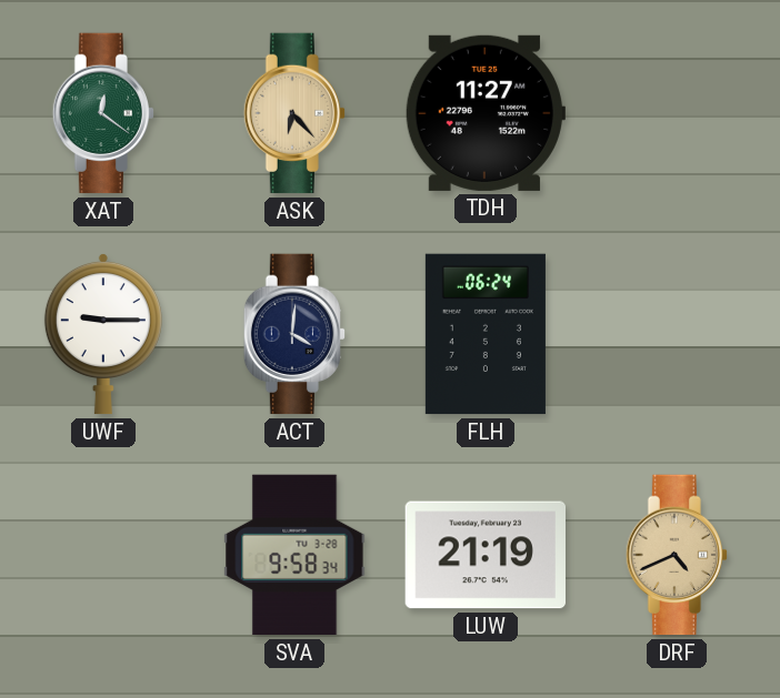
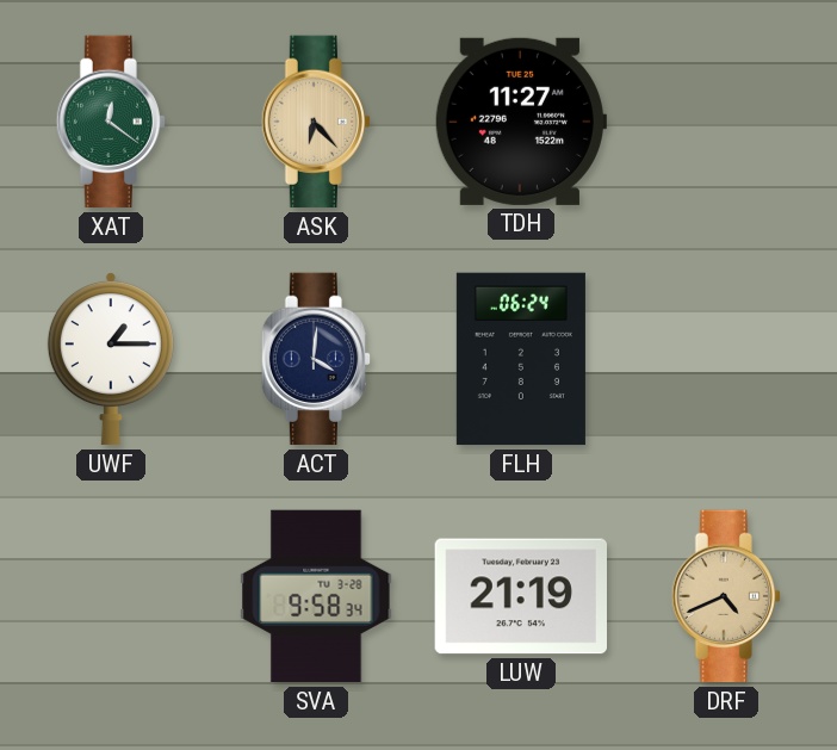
UWF: 9:15 -> 1:15
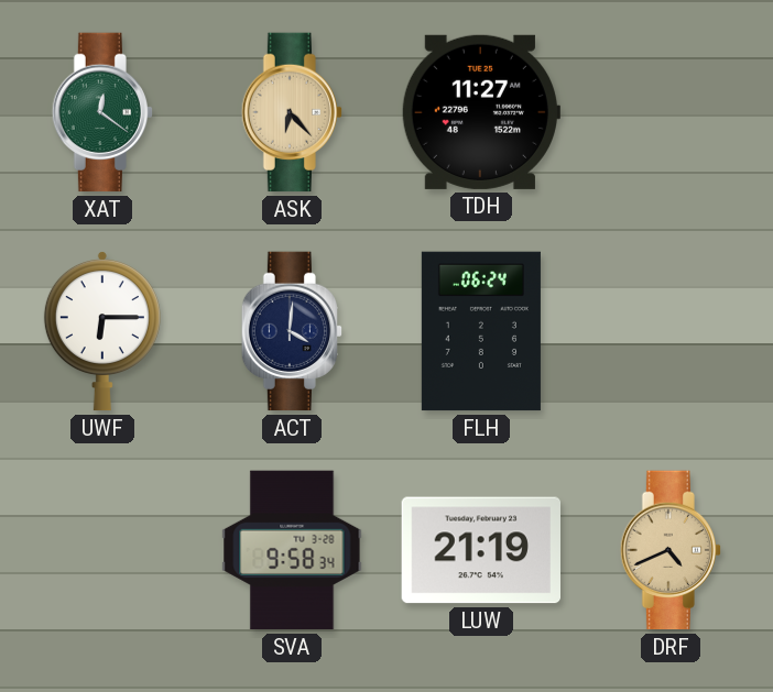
UWF: 1:15 -> 6:15
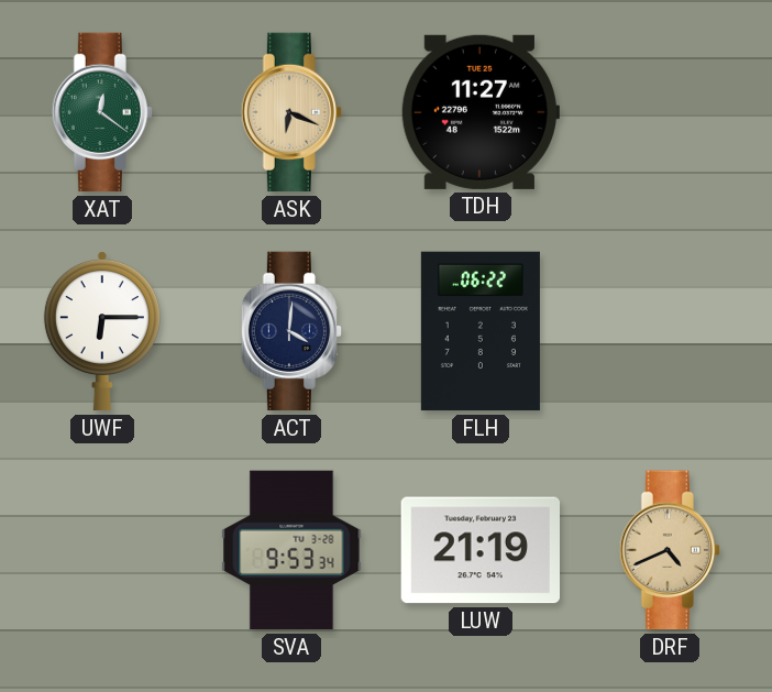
ASK: 6:23 -> 6:19
FLH: 06:24 -> 06:22
SVA: 9:58 -> 9:53
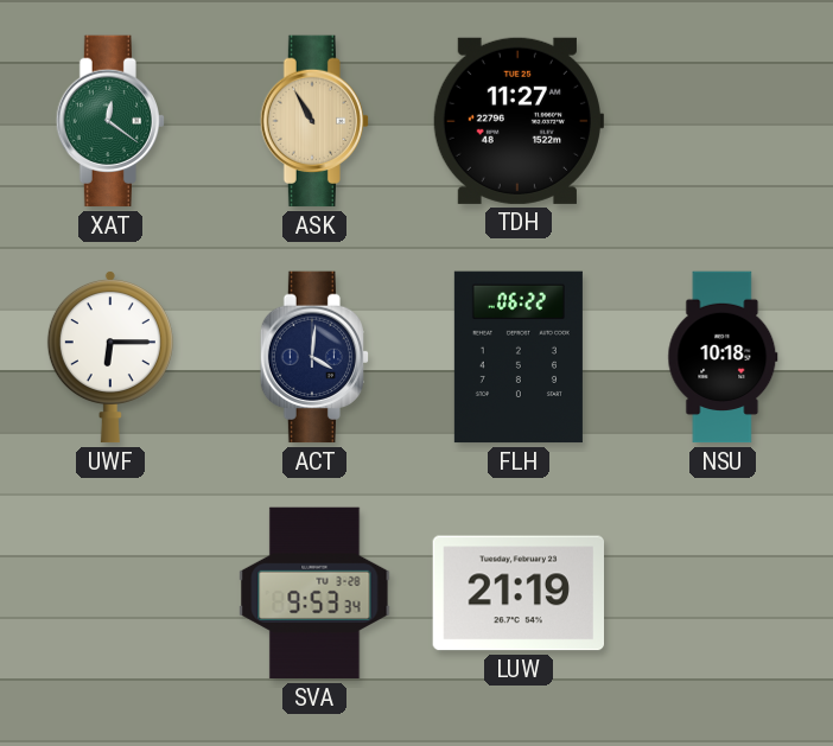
ASK: 6:19 -> 10:55
NSU: none -> 10:18
DRF: 4:41 -> none
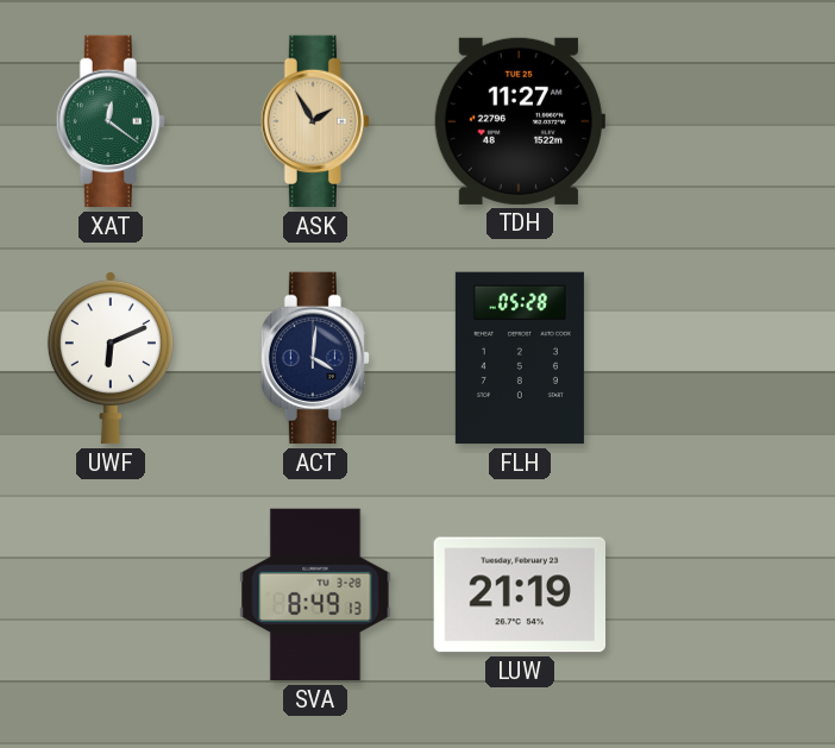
ASK: 10:55 -> 1:55
UWF: 6:15 -> 6:11
FLH: 06:22 -> 05:28
NSU: 10:18 -> none
SVA: 9:53 -> 8:49
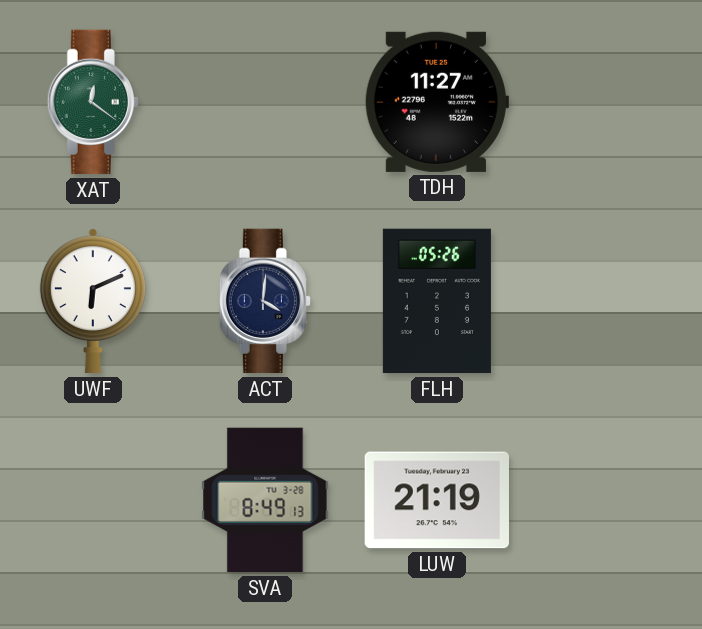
ASK: 1:55 -> none
FLH: 05:28 -> 05:26
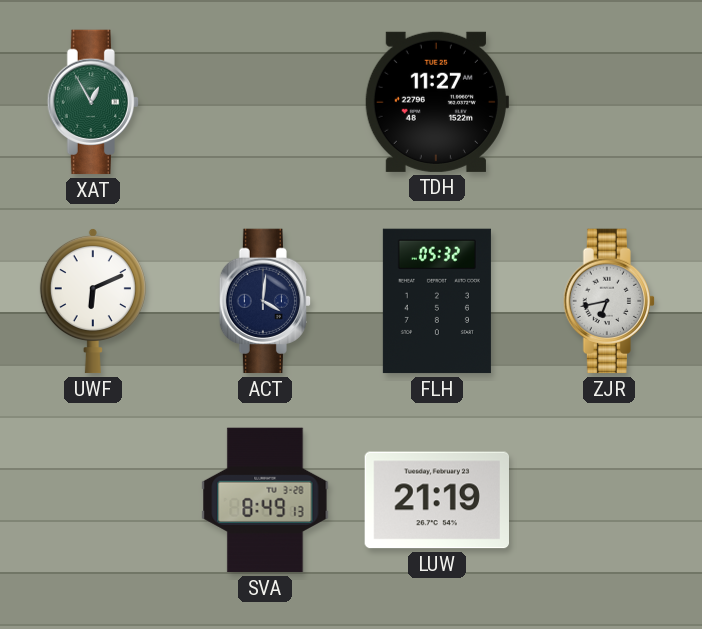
XAT: 12:21 -> 12:55
FLH: 05:26 -> 05:32
ZJR: none -> 6:43
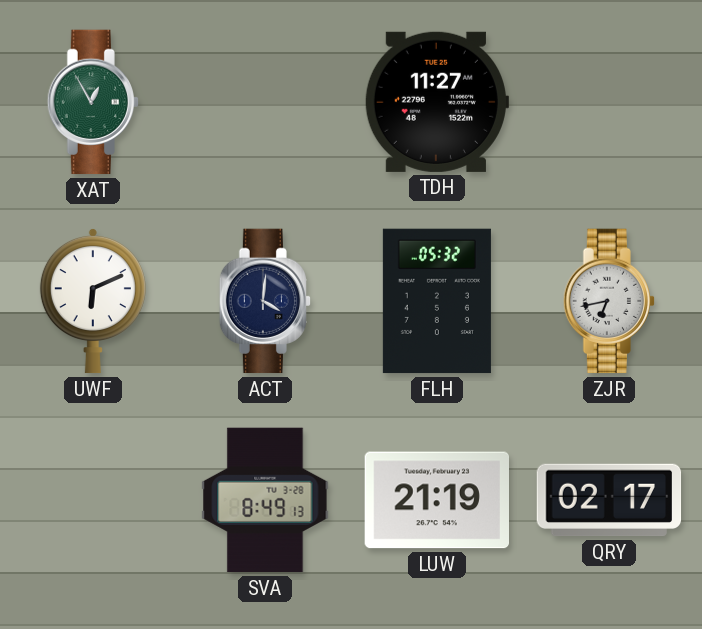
QRY: none -> 02:17
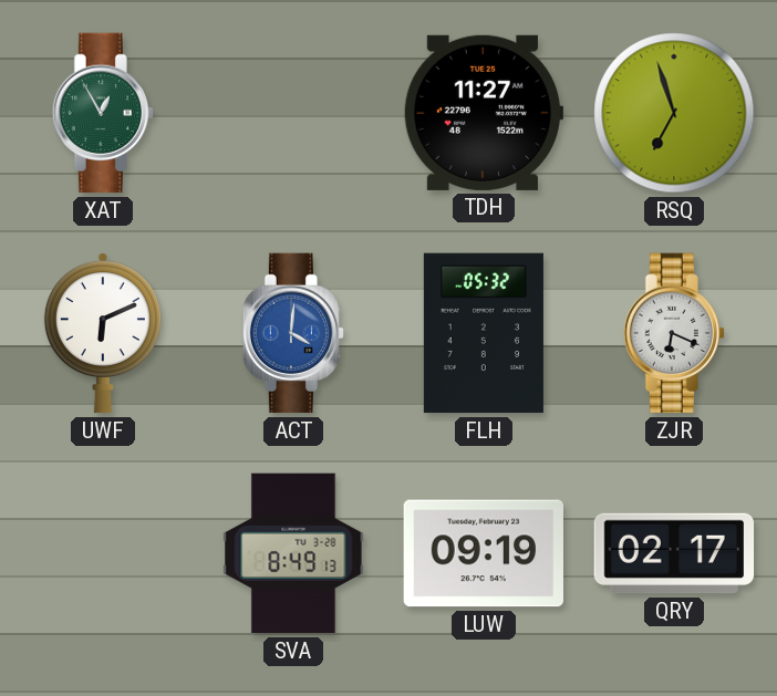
RSQ: none -> 6:57
ACT dial: navy -> blue
ZJR: 6:43 -> 6:19
LUW: 21:19 -> 09:19
